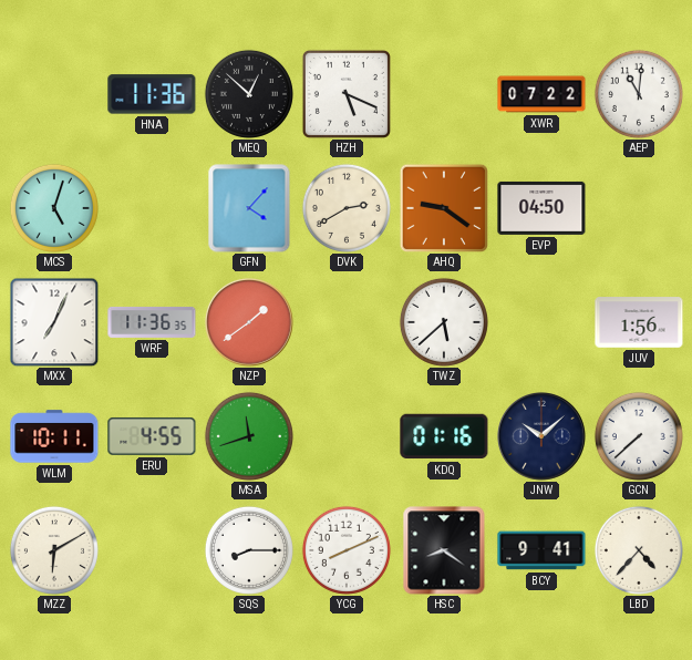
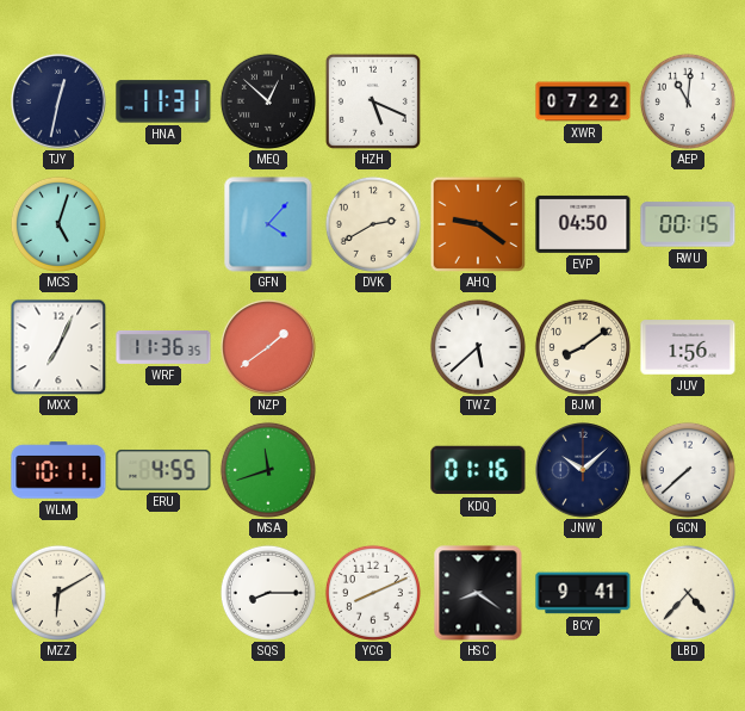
TJY: none -> 12:32
HNA: 11:36 -> 11:31
RWU: none -> 00:15
BJM: none -> 8:09
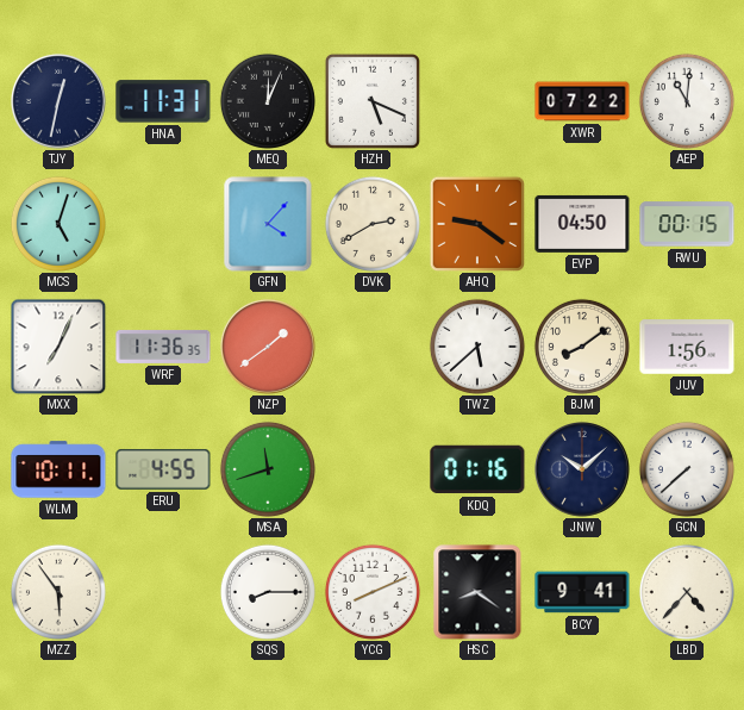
MEQ: 12:52 -> 12:04
MZZ: 6:10 -> 5:54
